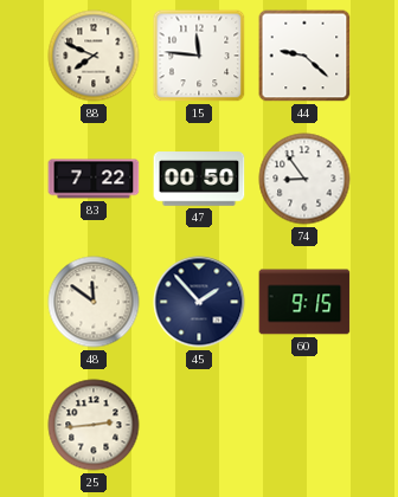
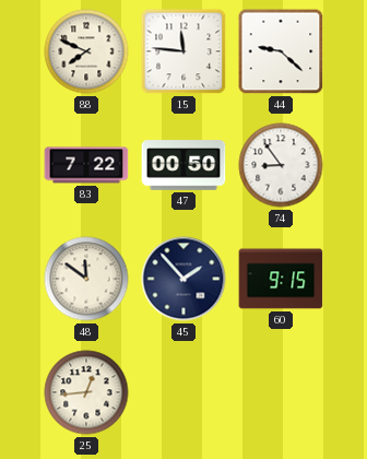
25: 2:44 -> 12:44
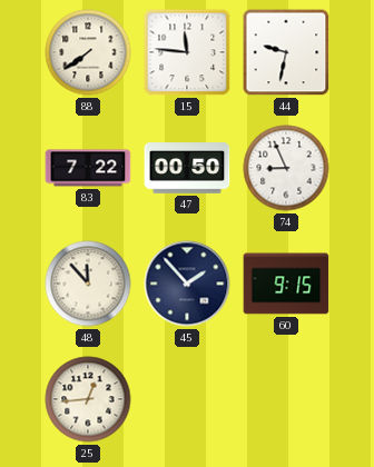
88: 7:49 -> 7:39
44: 9:22 -> 9:32
74: 8:54 -> 8:56
48: 11:51 -> 11:53
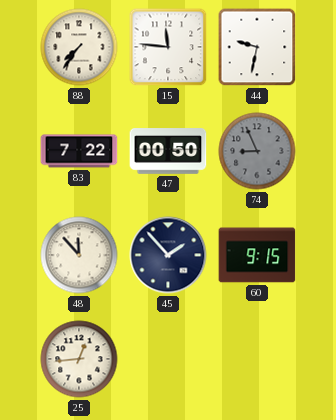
88: 7:39 -> 7:36
74 dial: white -> grey
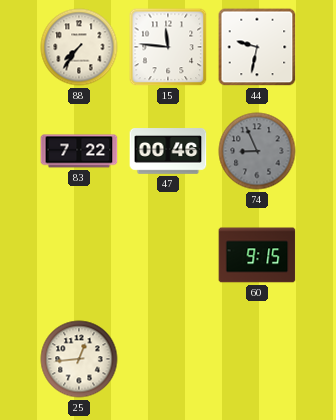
47: 00:50 -> 00:46
48: 11:53 -> none
45: 1:53 -> none
